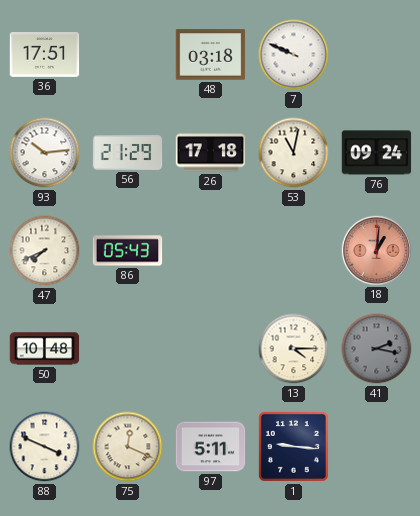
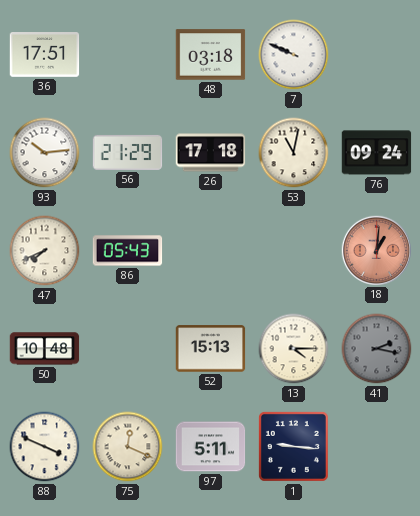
52: none -> 15:13
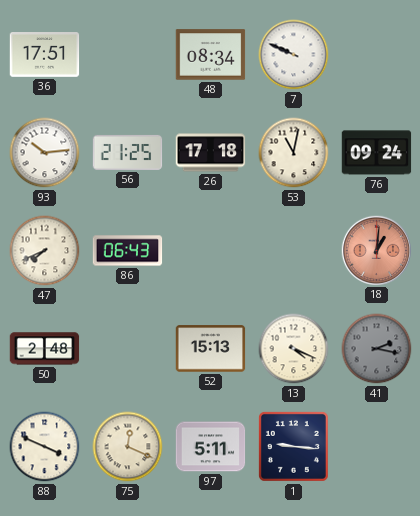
48: 03:18 -> 08:34
56: 21:29 -> 21:25
86: 05:43 -> 06:43
50: 10:48 -> 2:48
13: 4:15 -> 4:19
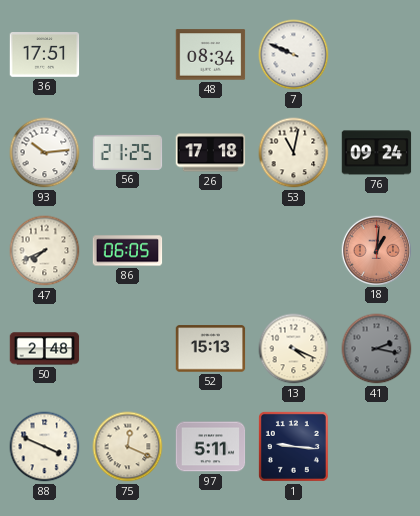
86: 06:43 -> 06:05
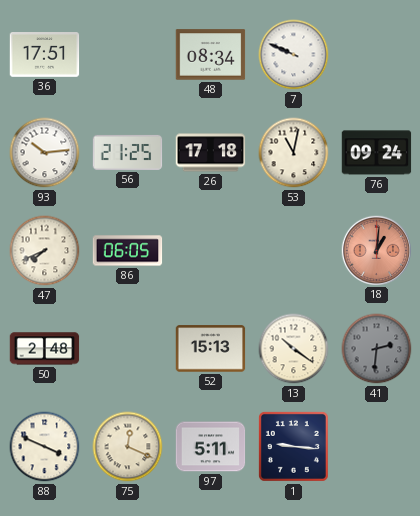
13: 4:19 -> 10:21
41: 2:17 -> 2:31
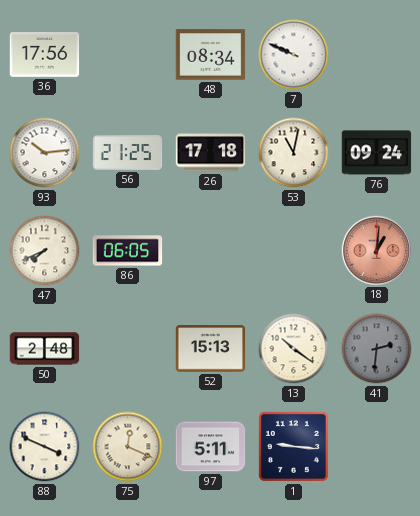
36: 17:51 -> 17:56
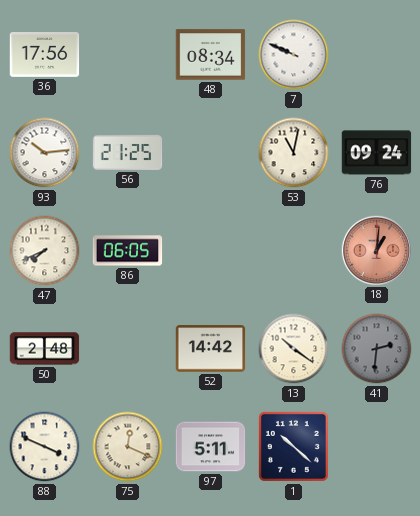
26: 17:18 -> none
52: 15:13 -> 14:42
1: 9:16 -> 10:22
